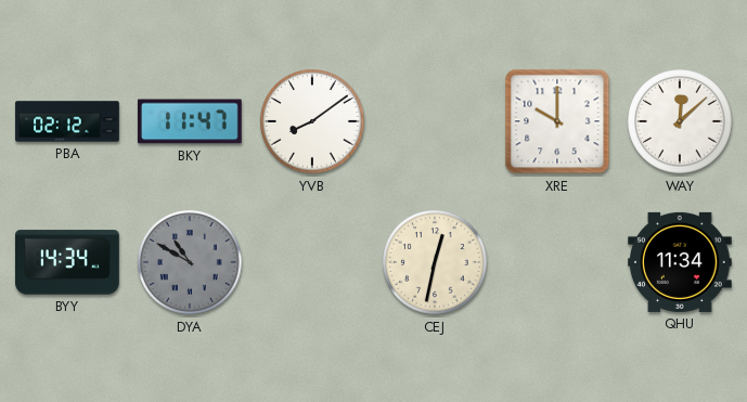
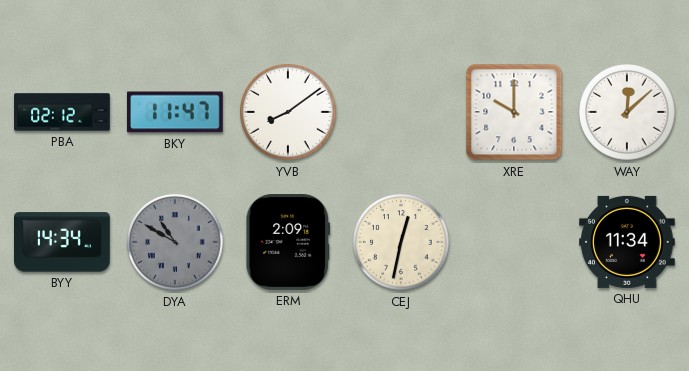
ERM: none -> 2:09
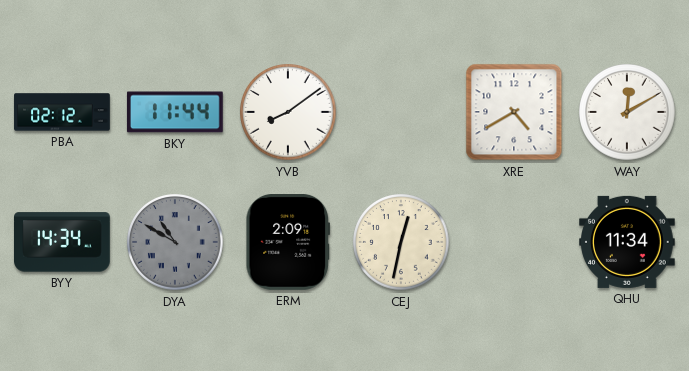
BKY: 11:47 -> 11:44
XRE: 10:00 -> 4:40
WAY: 12:08 -> 12:10
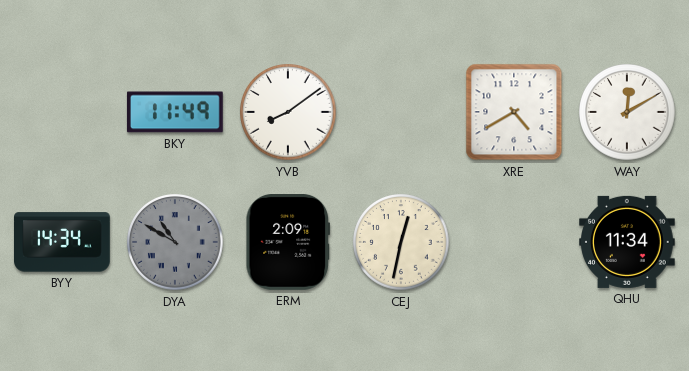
PBA: 02:12 -> none
BKY: 11:44 -> 11:49
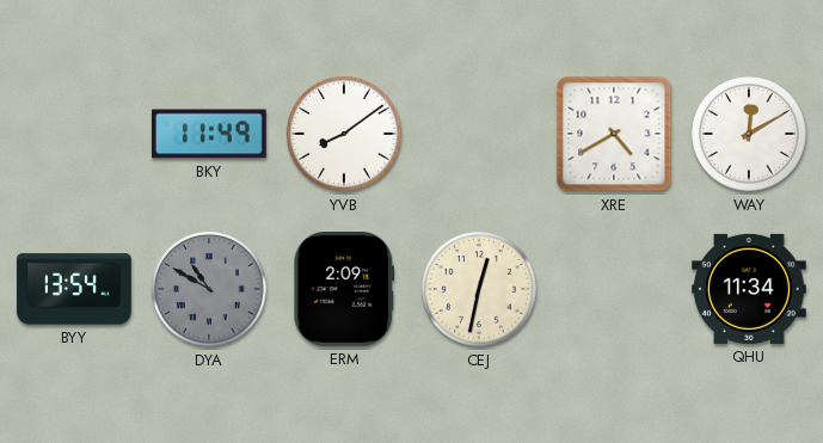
BYY: 14:34 -> 13:54
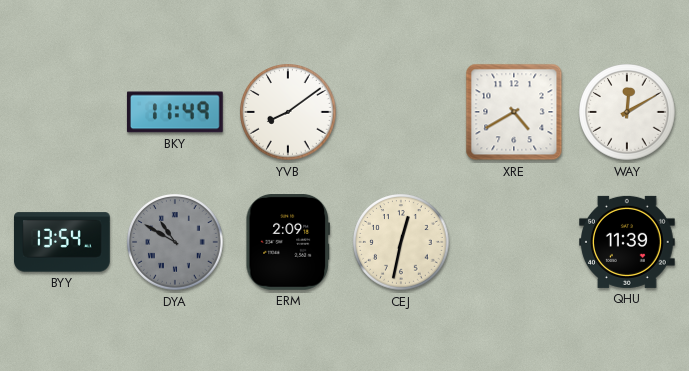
QHU: 11:34 -> 11:39
